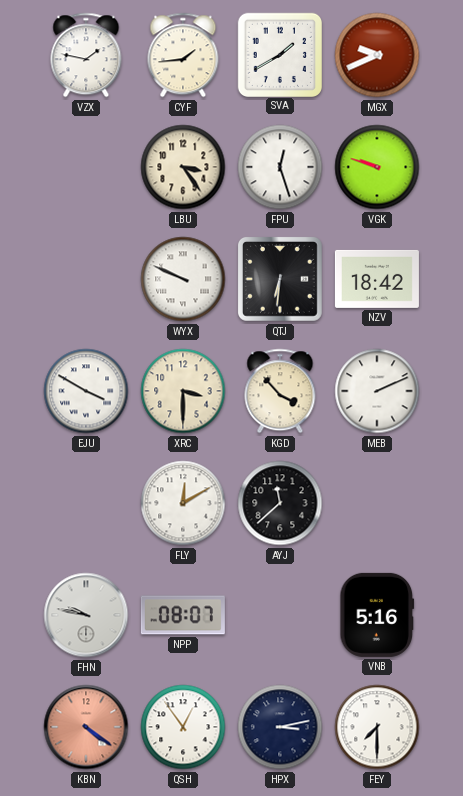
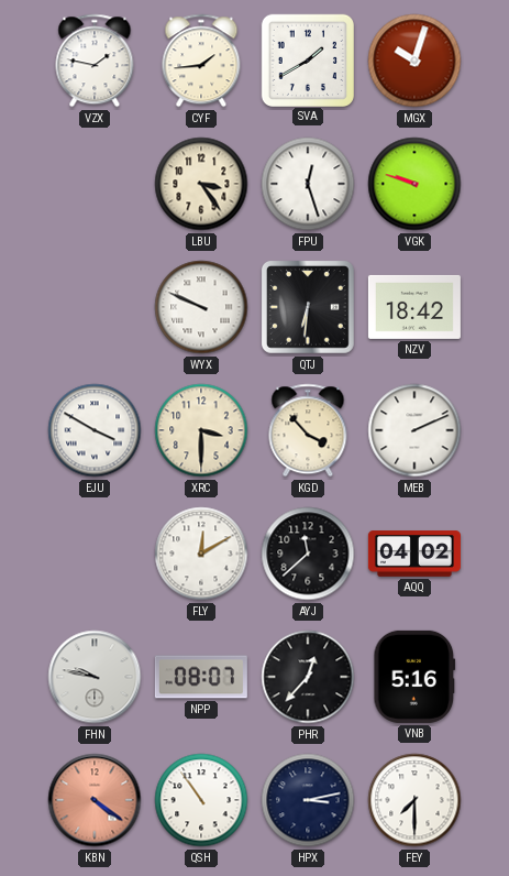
MGX: 9:41 -> 10:03
AQQ: none -> 04:02
PHR: none -> 12:37
QSH: 12:54 -> 10:54
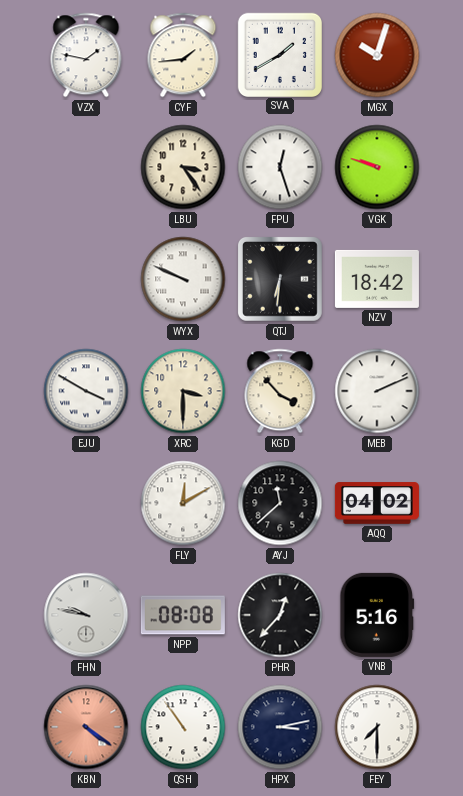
NPP: 08:07 -> 08:08
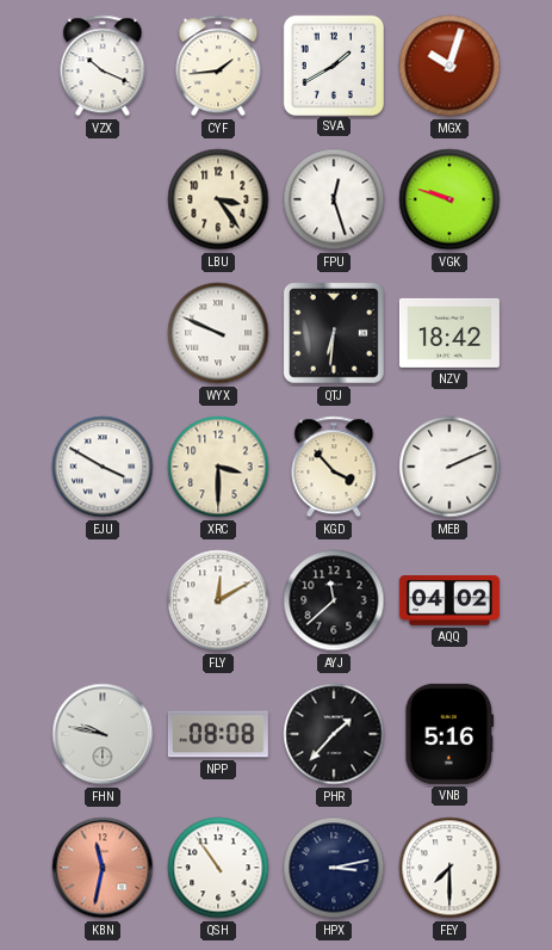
VZX: 1:47 -> 10:19
PHR: 12:37 -> 1:37
KBN: 4:21 -> 11:32
